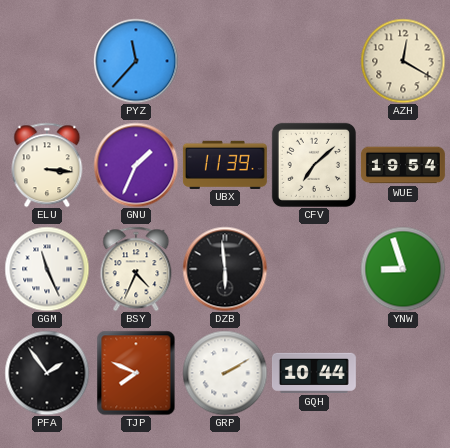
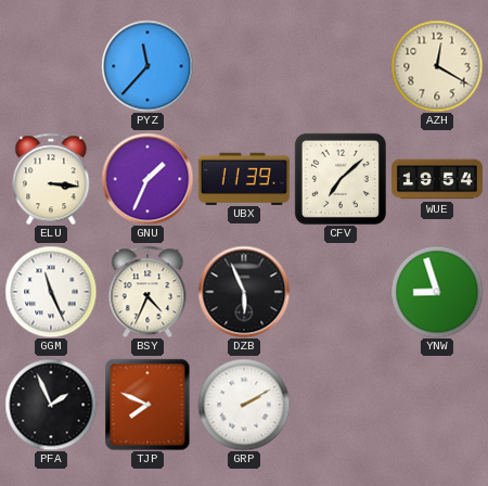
DZB: 5:59 -> 5:56
PFA: 1:54 -> 1:56
GQH: 10:44 -> none
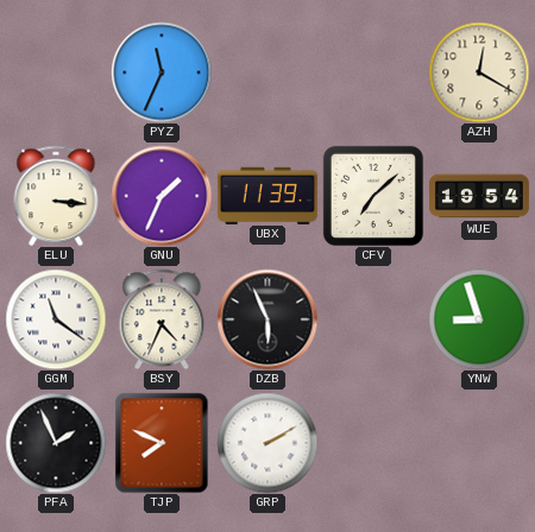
PYZ: 11:37 -> 11:34
GGM: 11:26 -> 11:21
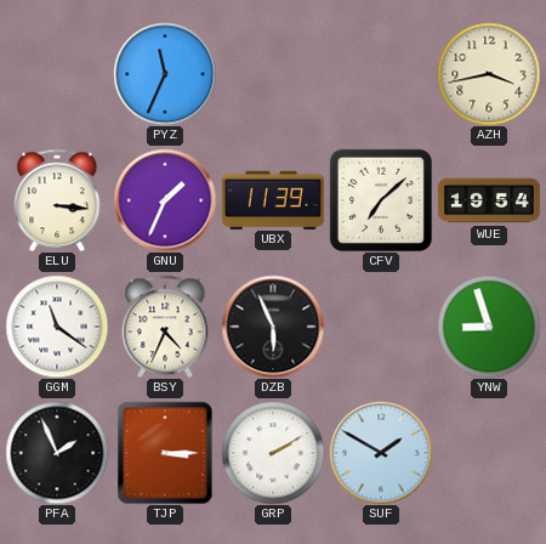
AZH: 12:20 -> 3:43
TJP: 7:49 -> 3:15
SUF: none -> 1:50
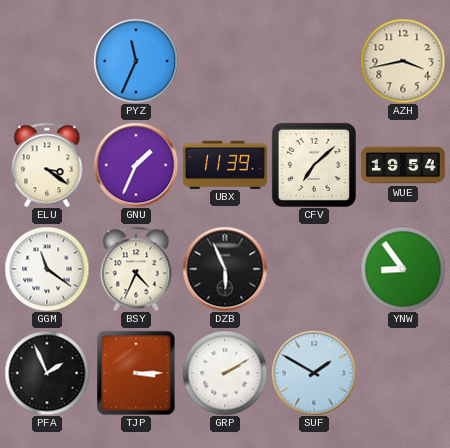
ELU: 3:16 -> 3:21
YNW: 8:57 -> 8:54
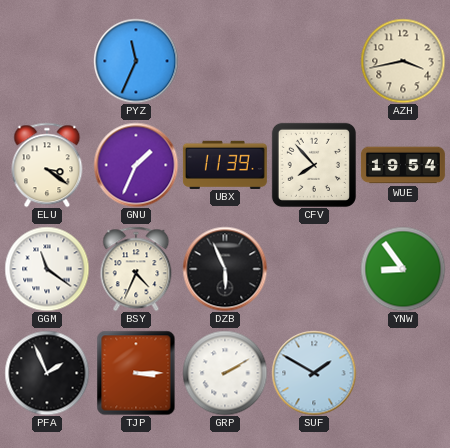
CFV: 7:08 -> 7:53
